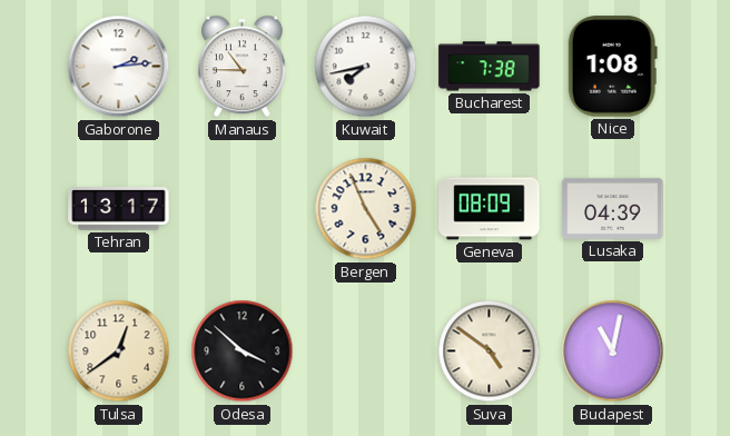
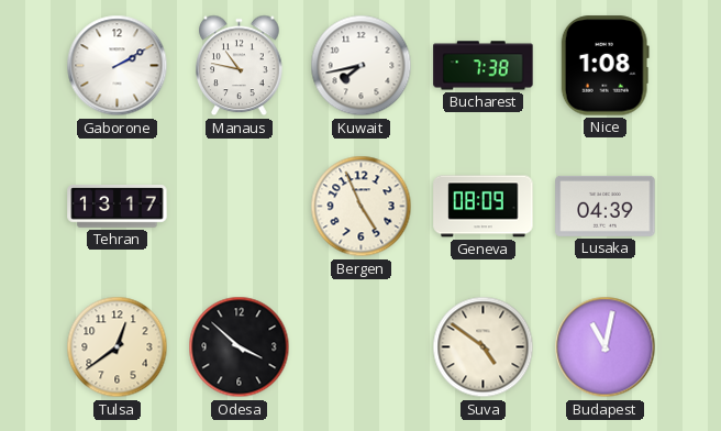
Gaborone: 2:14 -> 2:10
Manaus: 10:45 -> 10:47
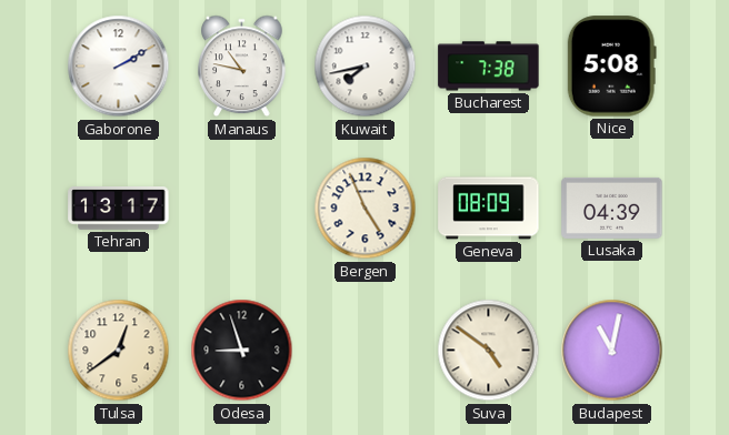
Nice: 1:08 -> 5:08
Odesa: 3:52 -> 8:57
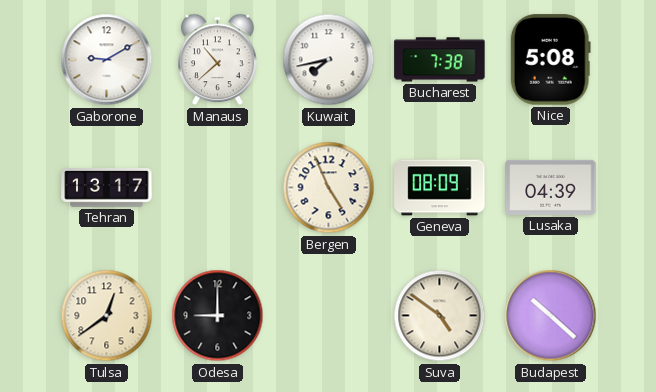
Gaborone: 2:10 -> 9:10
Manaus: 10:47 -> 10:38
Odesa: 8:57 -> 9:00
Budapest: 11:02 -> 10:22
